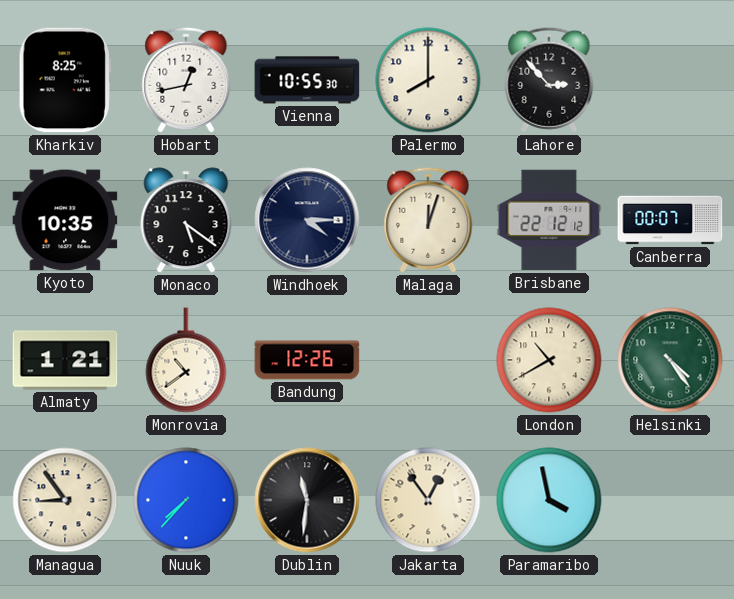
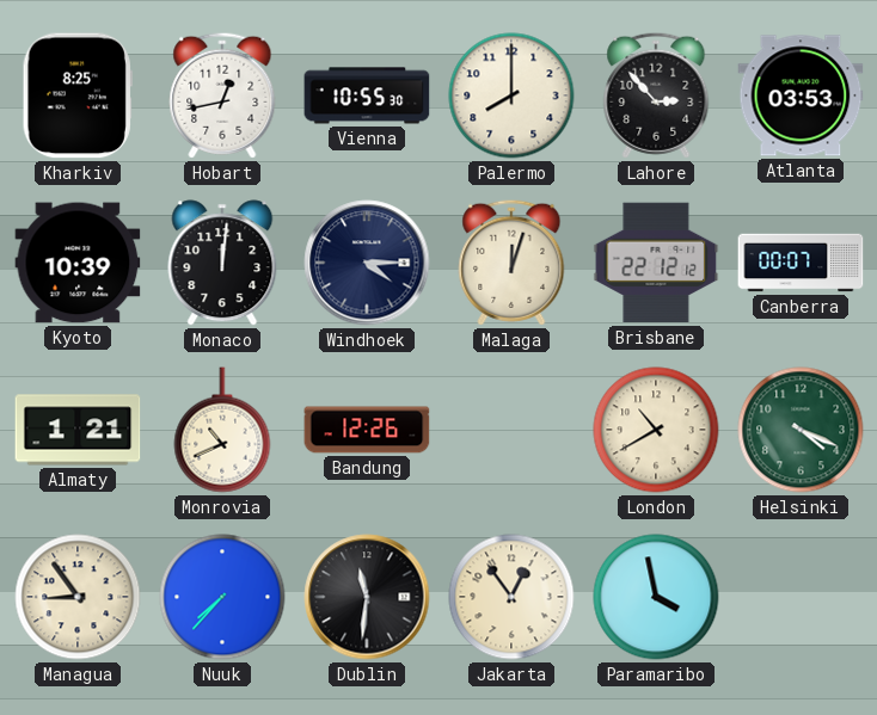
Atlanta: none -> 03:53
Kyoto: 10:35 -> 10:39
Monaco: 5:21 -> 12:01
Monrovia: 10:39 -> 10:41
Helsinki: 4:24 -> 4:19
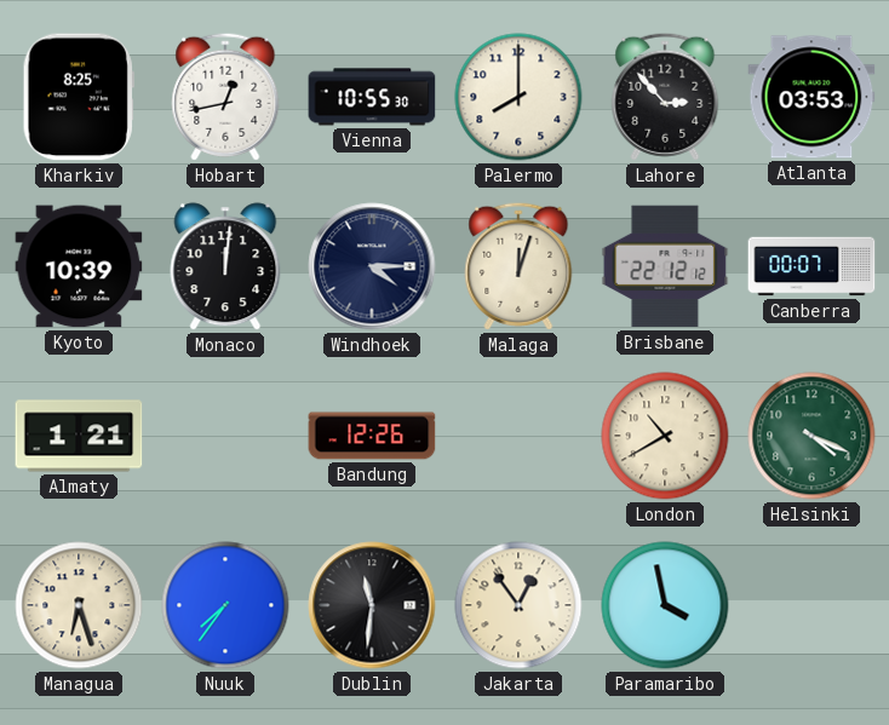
Monrovia: 10:41 -> none
Managua: 8:54 -> 6:27
Nuuk: 7:37 -> 7:36
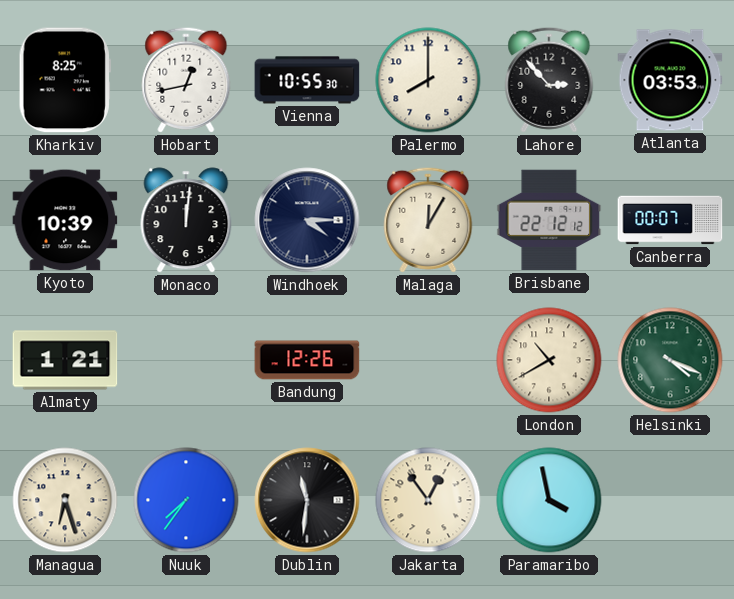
Malaga: 12:03 -> 12:05
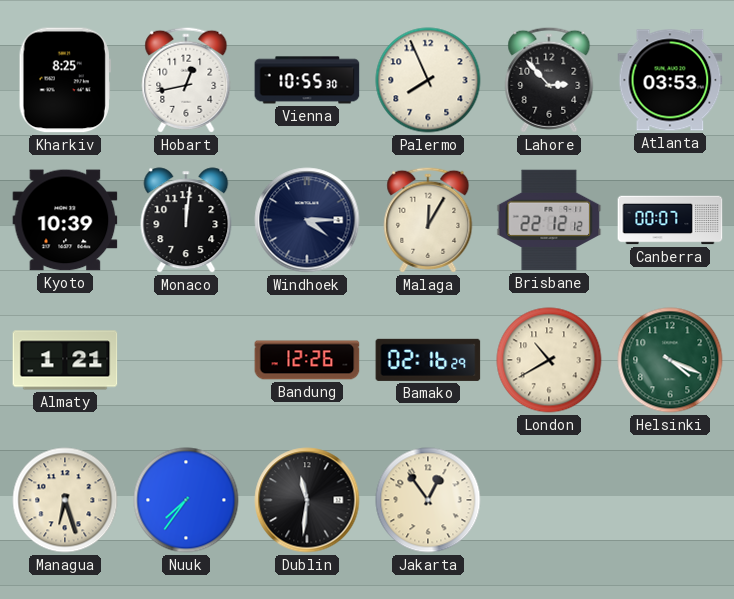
Palermo: 8:00 -> 7:56
Bamako: none -> 02:16
Paramaribo: 3:58 -> none
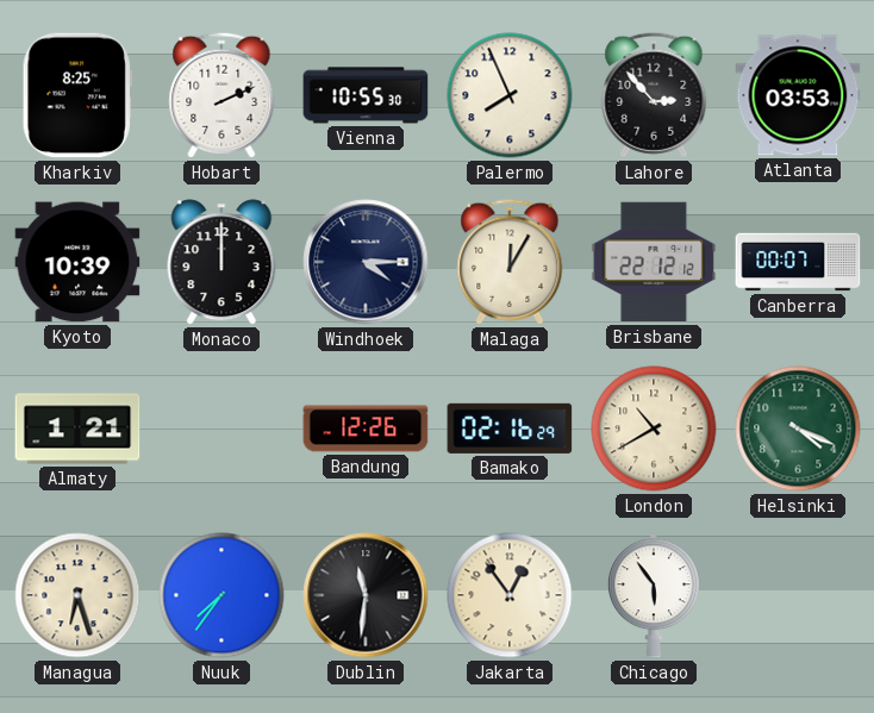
Hobart: 12:43 -> 2:11
Monaco: 12:01 -> 12:00
Chicago: none -> 5:54
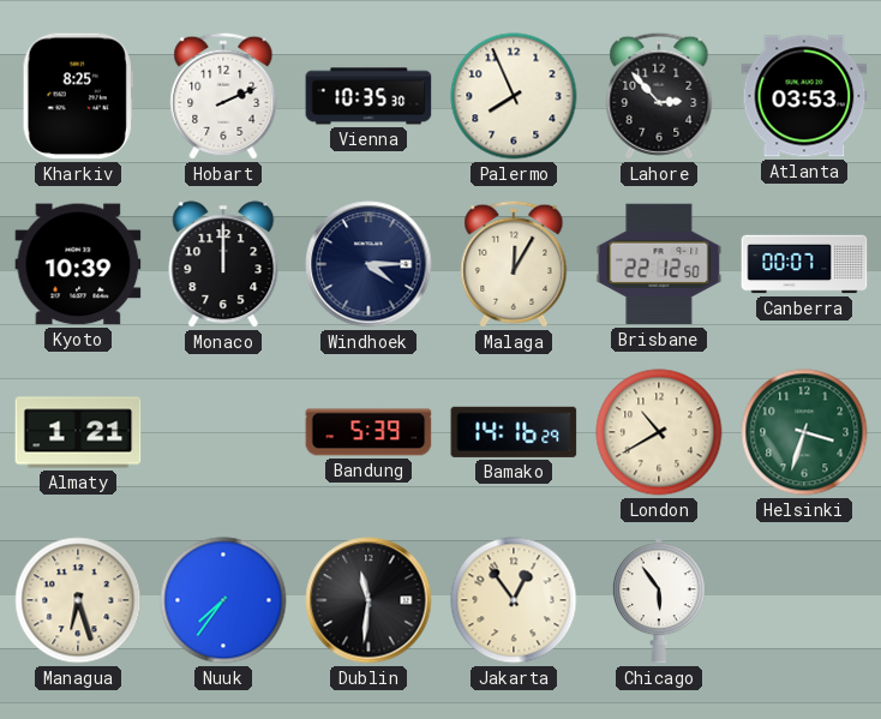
Vienna: 10:55 -> 10:35
Brisbane: 22:12:12 -> 22:12:50
Bandung: 12:26 -> 5:39
Bamako: 02:16 -> 14:16
Helsinki: 4:19 -> 3:33
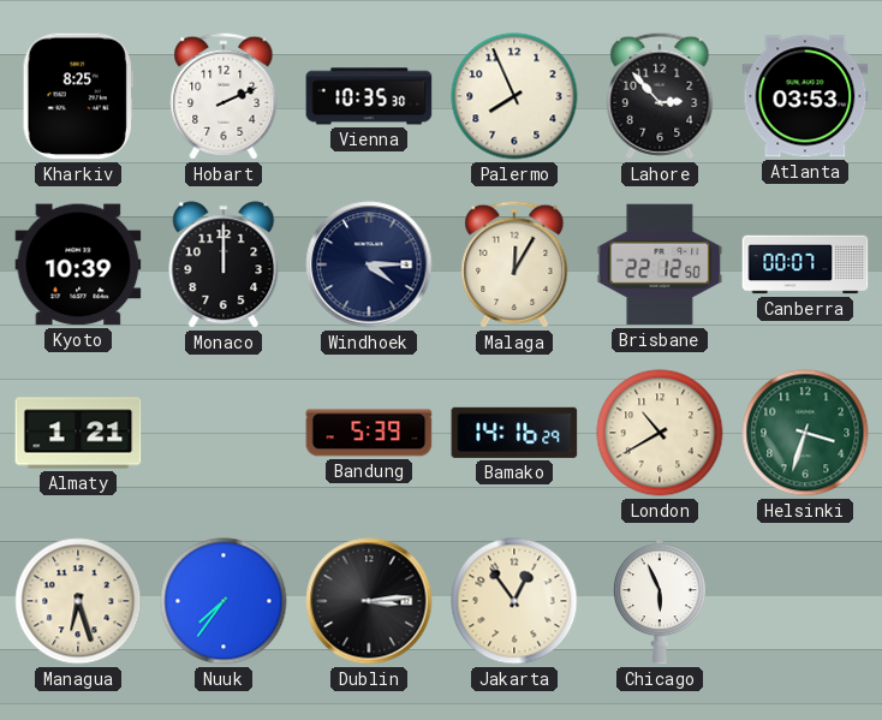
Dublin: 11:31 -> 3:14
Chicago: 5:54 -> 5:56
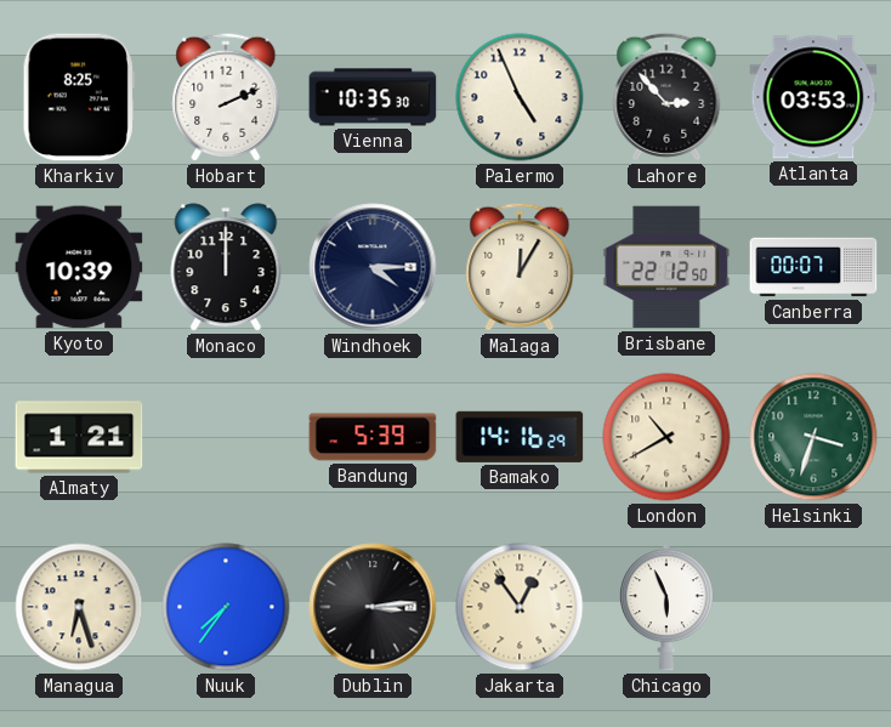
Palermo: 7:56 -> 4:56
